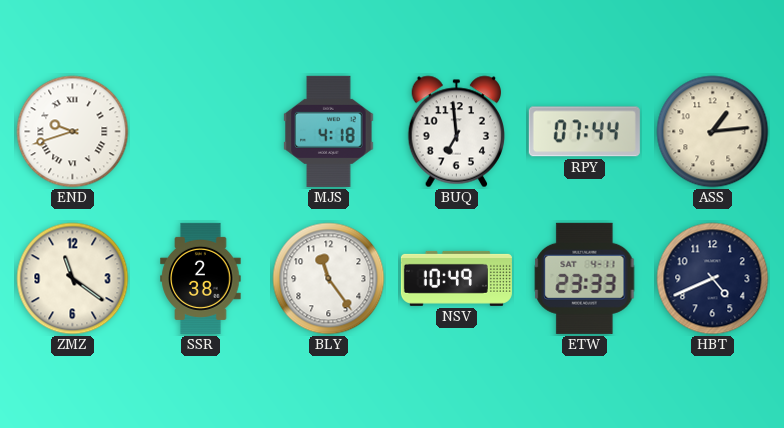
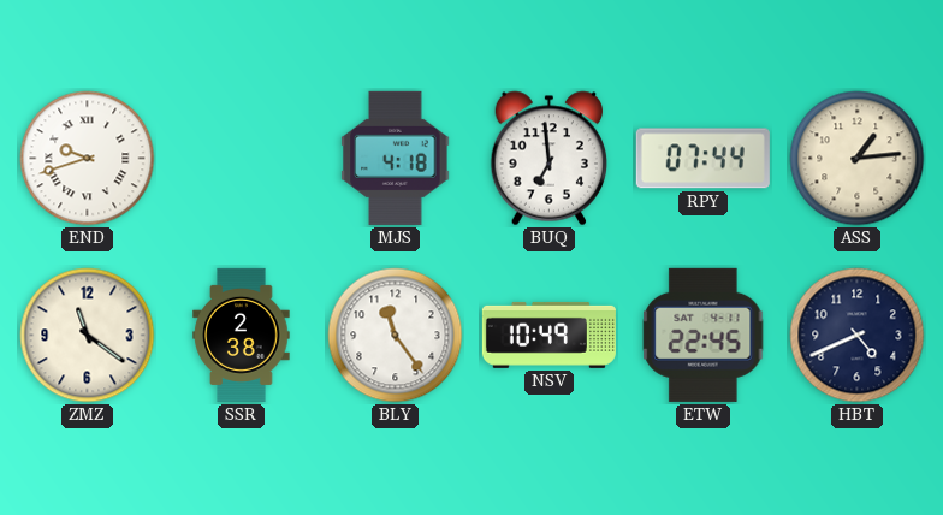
ETW: 23:33 -> 22:45
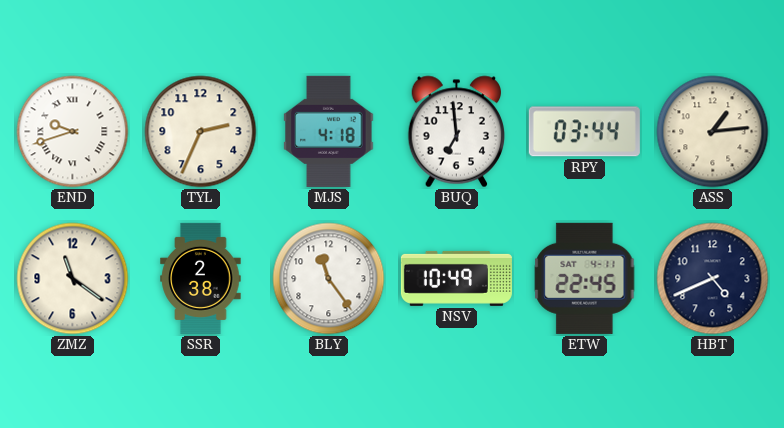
TYL: none -> 2:34
RPY: 07:44 -> 03:44
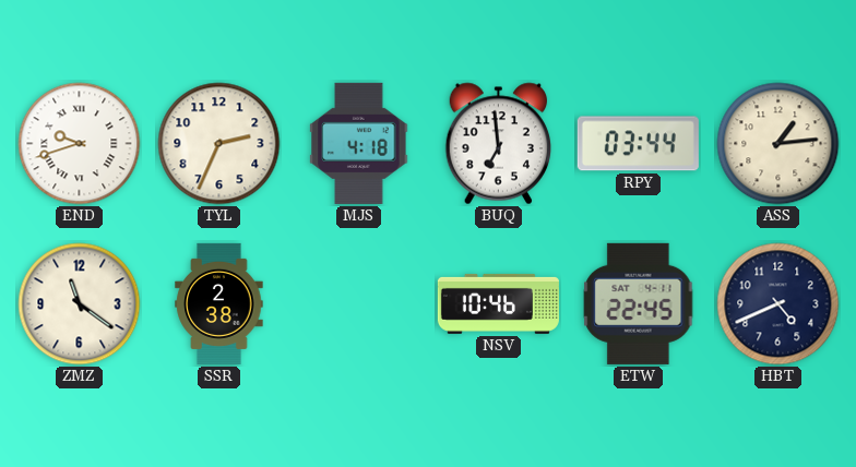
BLY: 11:24 -> none
NSV: 10:49 -> 10:46
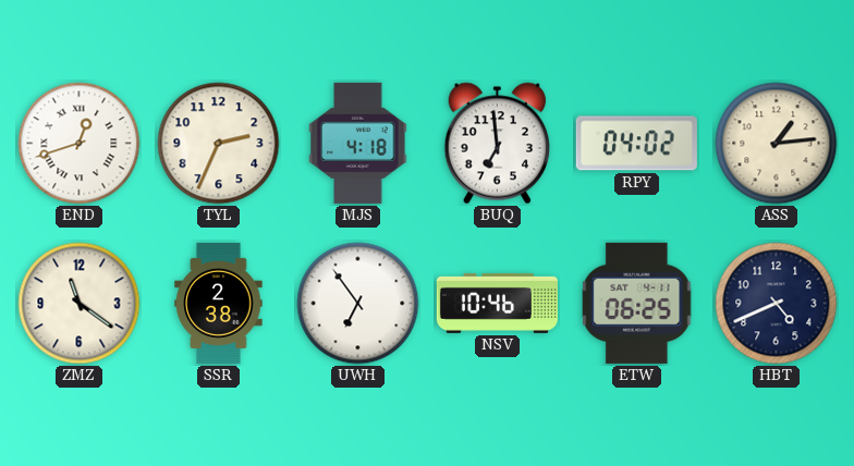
END: 9:42 -> 12:42
RPY: 03:44 -> 04:02
UWH: none -> 6:54
ETW: 22:45 -> 06:25
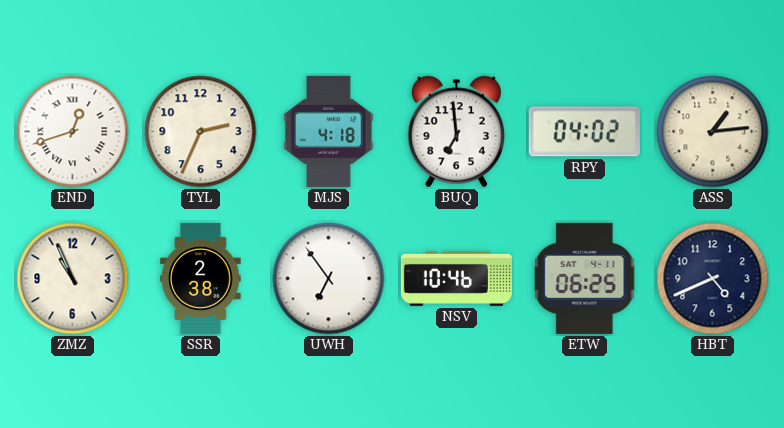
ZMZ: 11:21 -> 10:56
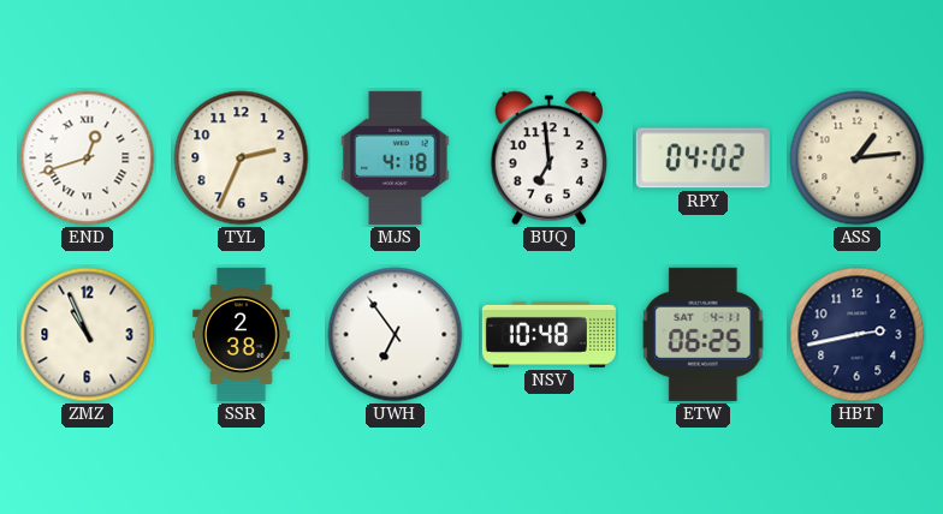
NSV: 10:46 -> 10:48
HBT: 4:41 -> 2:43
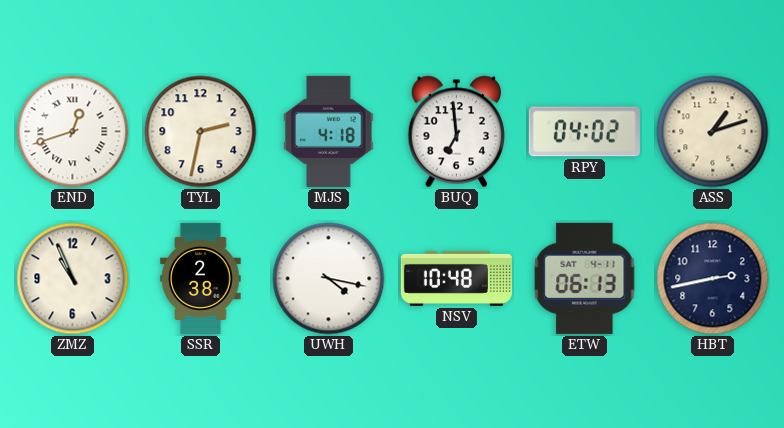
TYL: 2:34 -> 2:32
ASS: 1:14 -> 1:12
UWH: 6:54 -> 4:17
ETW: 06:25 -> 06:13
